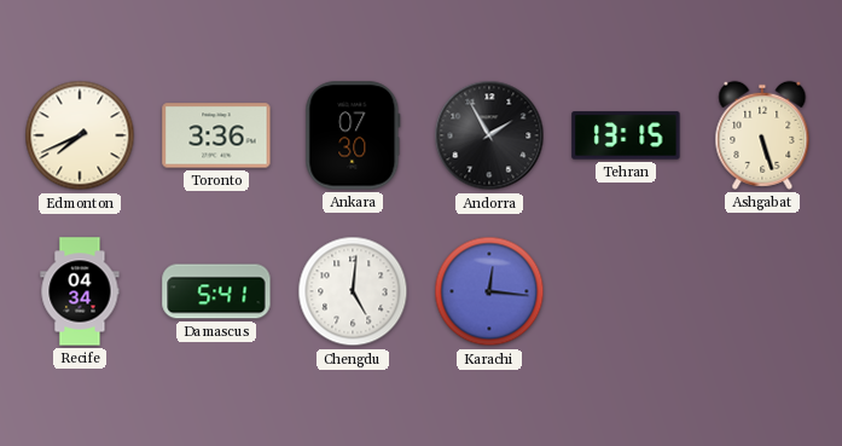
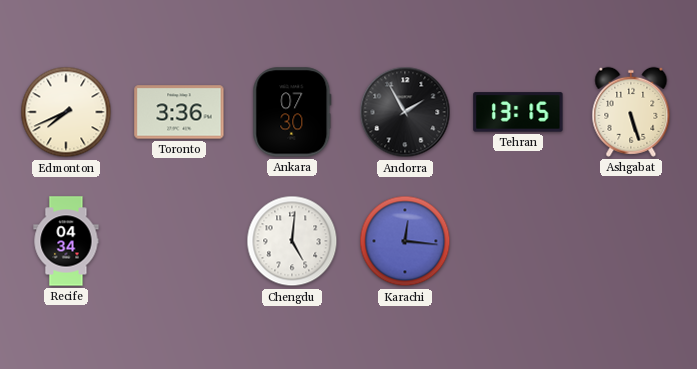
Damascus: 5:41 -> none
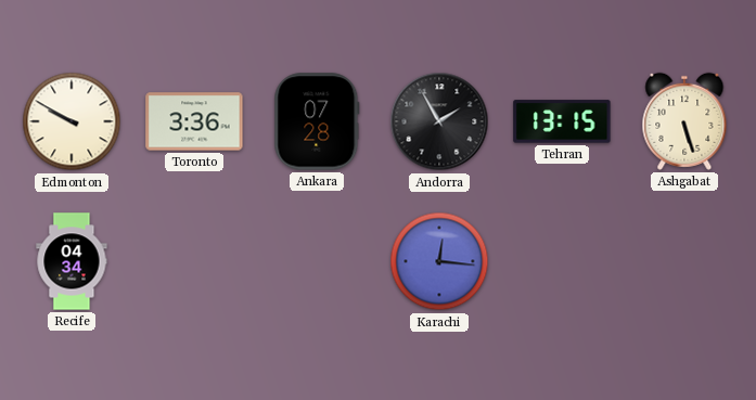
Edmonton: 7:41 -> 9:50
Ankara: 07:30 -> 07:28
Chengdu: 5:01 -> none
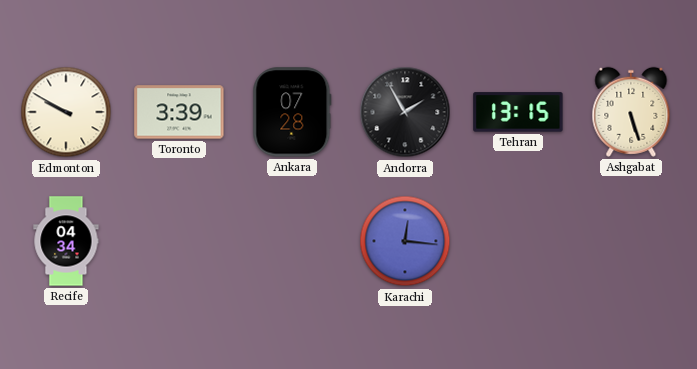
Toronto: 3:36 -> 3:39
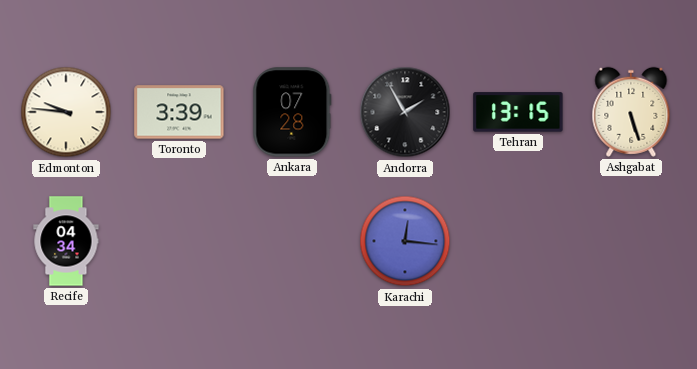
Edmonton: 9:50 -> 9:46
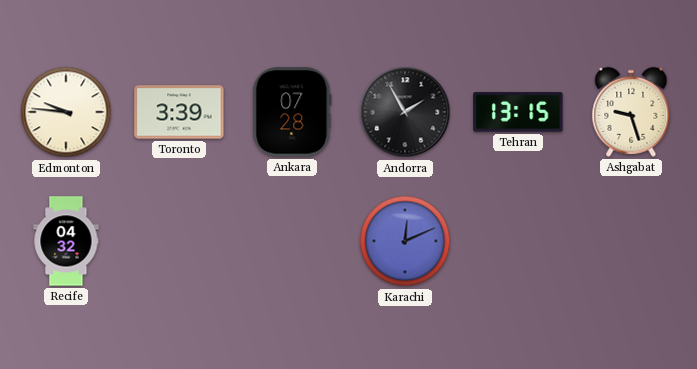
Ashgabat: 5:27 -> 9:27
Recife: 04:34 -> 04:32
Karachi: 12:16 -> 12:11
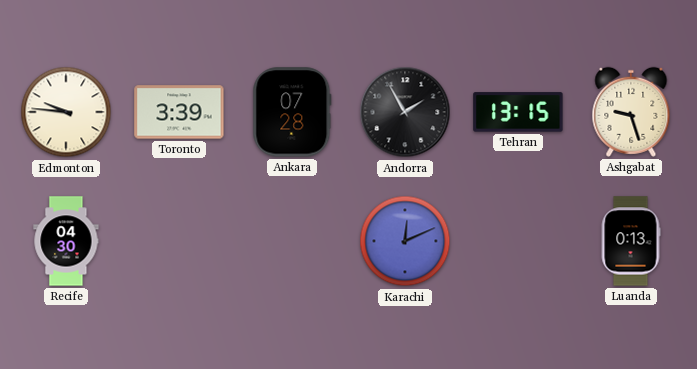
Recife: 04:32 -> 04:30
Luanda: none -> 0:13
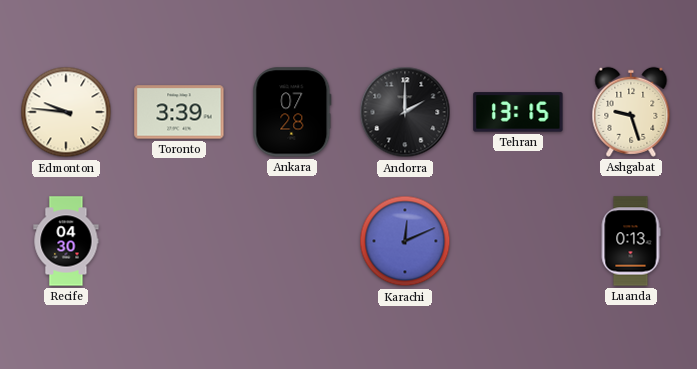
Andorra: 1:55 -> 2:00
